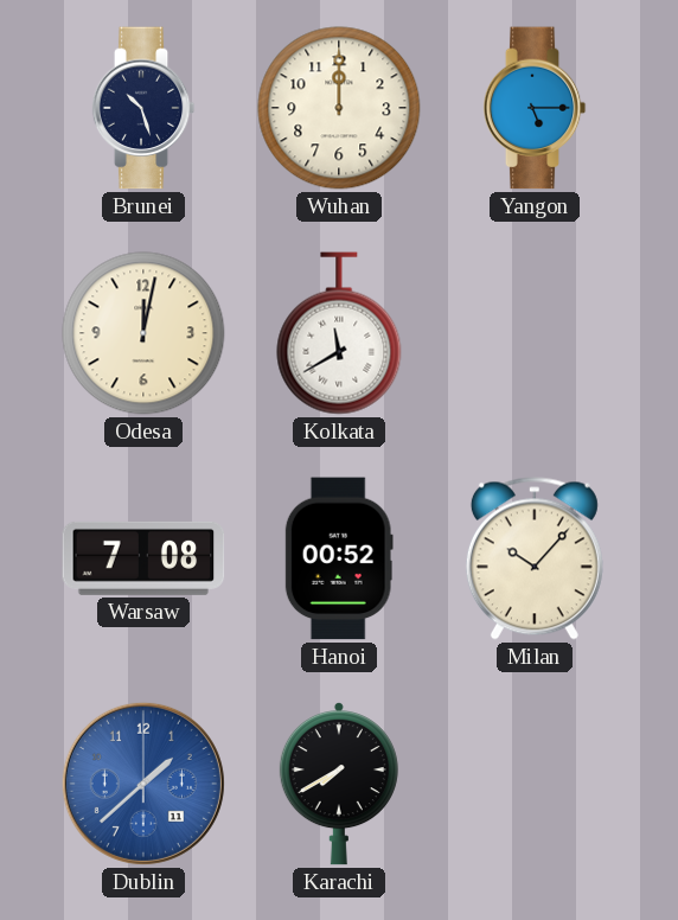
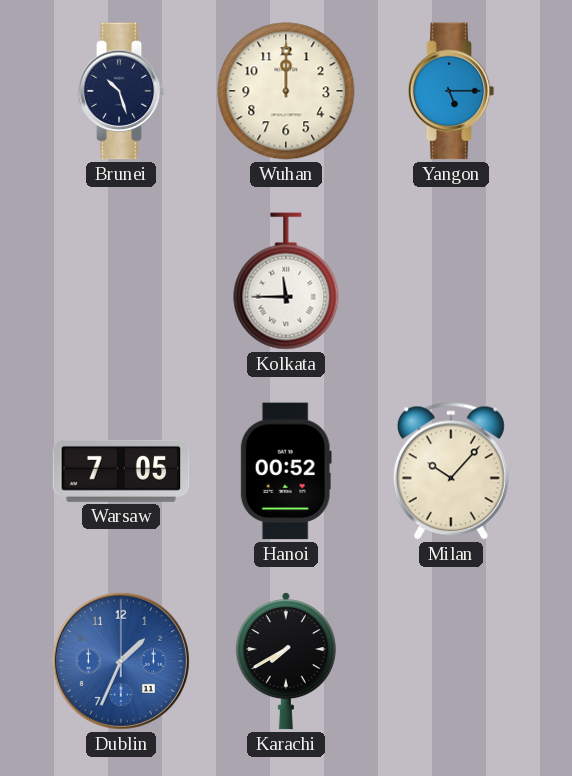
Odesa: 12:02 -> none
Kolkata: 11:40 -> 11:45
Warsaw: 7:08 -> 7:05
Dublin: 1:38 -> 1:34
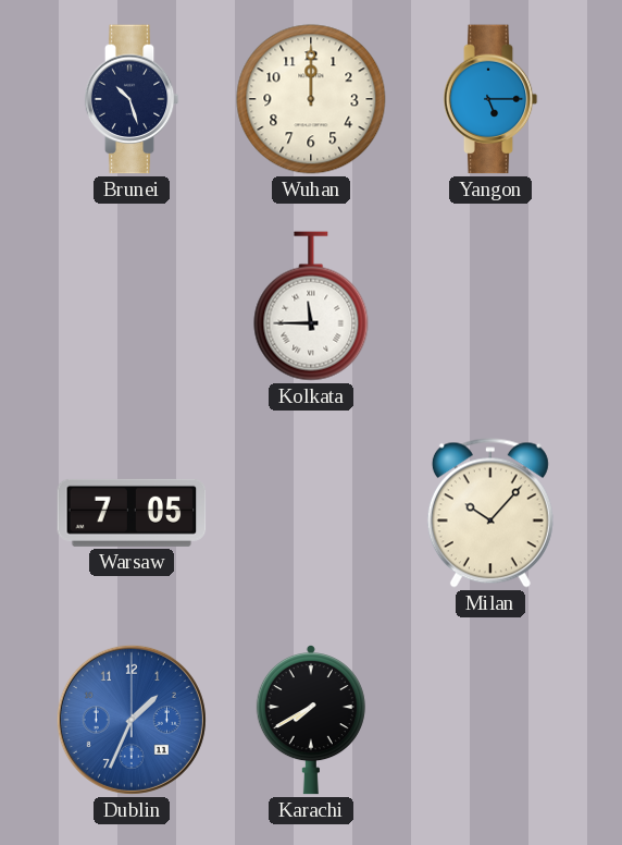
Hanoi: 00:52 -> none
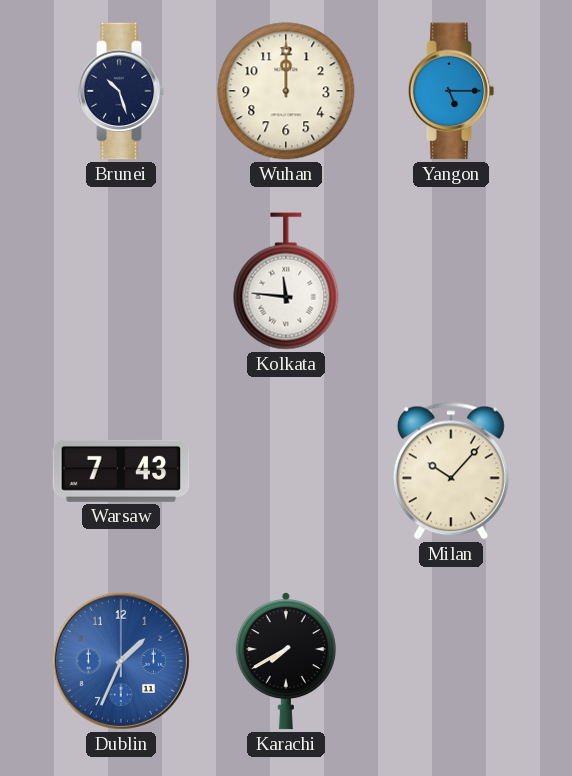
Kolkata: 11:45 -> 11:46
Warsaw: 7:05 -> 7:43
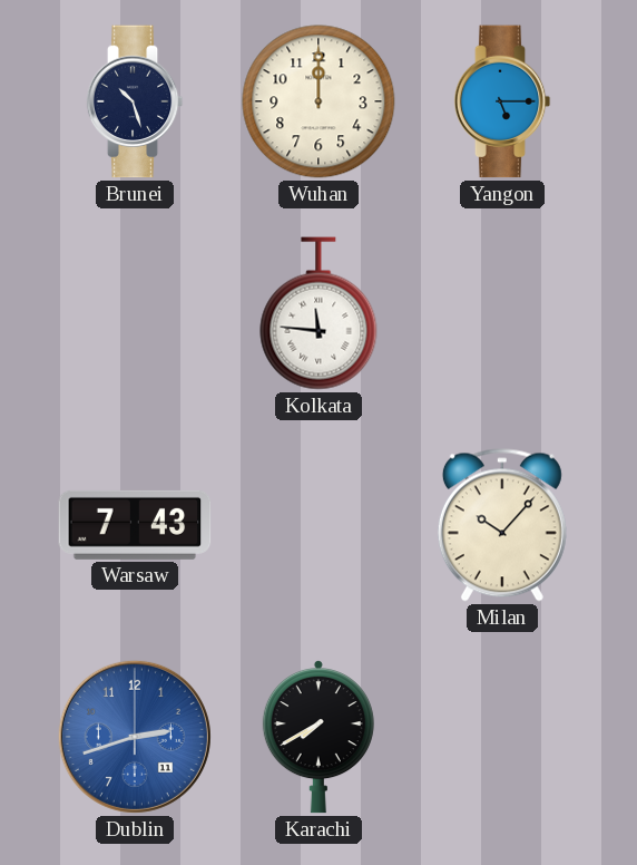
Dublin: 1:34 -> 2:42
